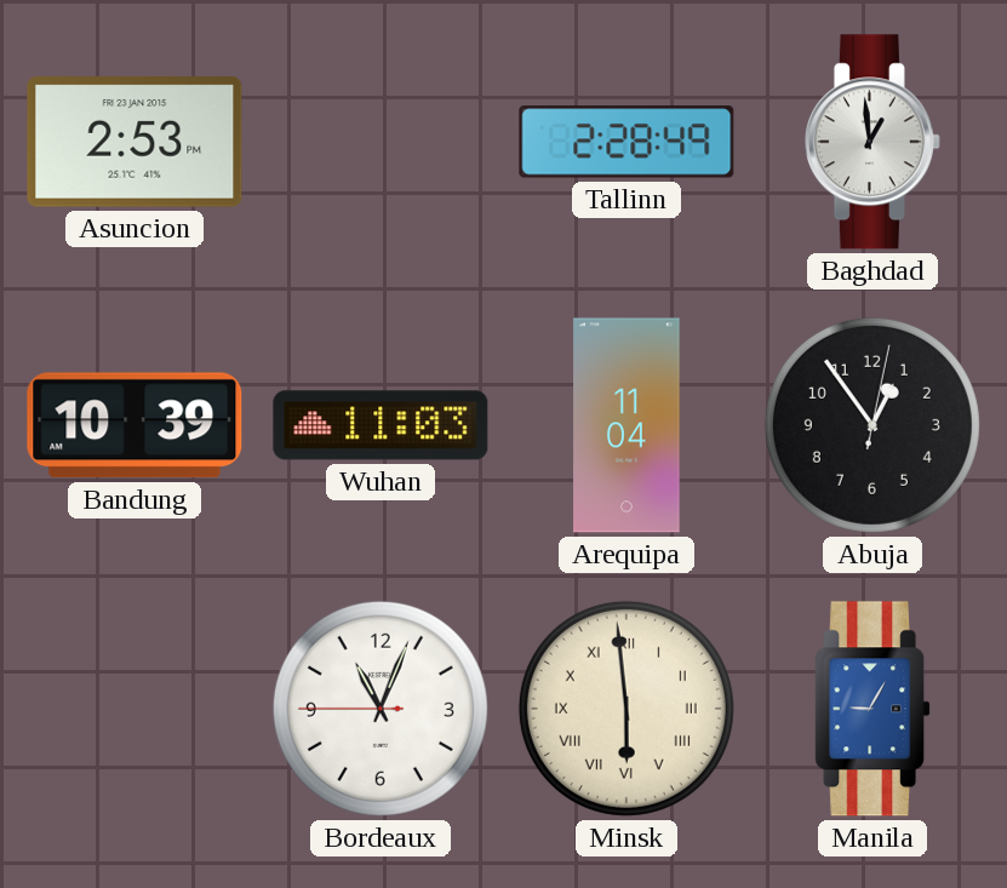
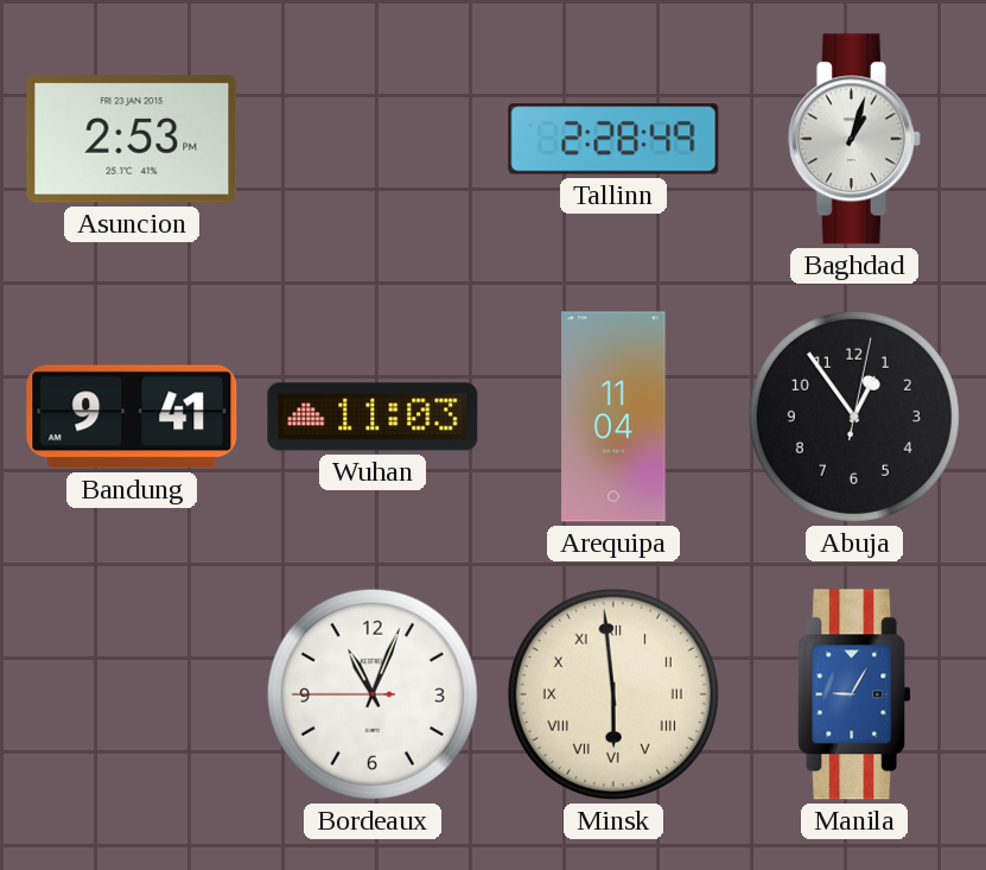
Baghdad: 12:59 -> 1:03
Bandung: 10:39 -> 9:41
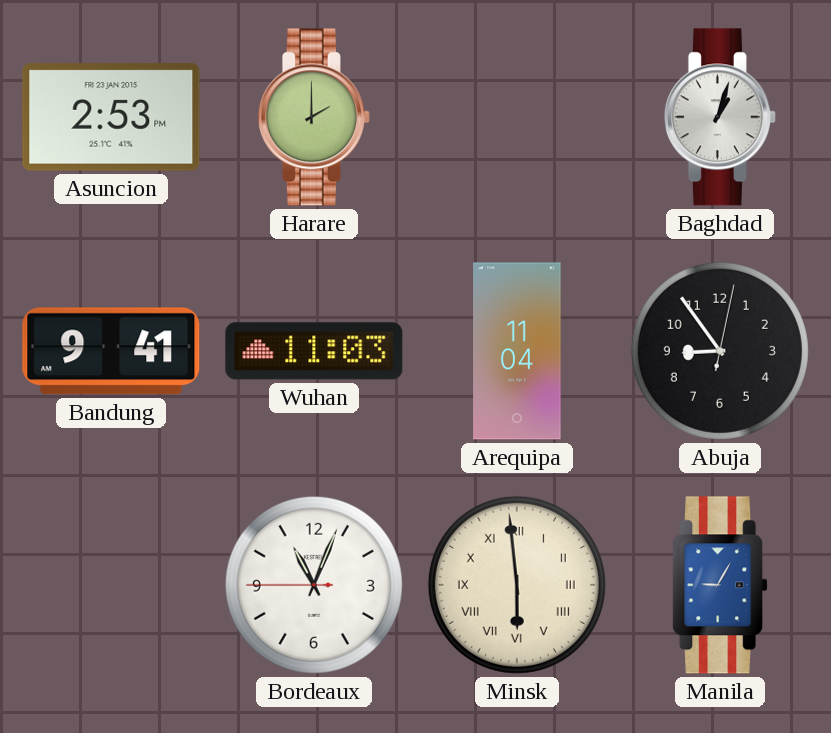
Harare: none -> 2:00
Tallinn: 2:28 -> none
Abuja: 12:54 -> 8:54
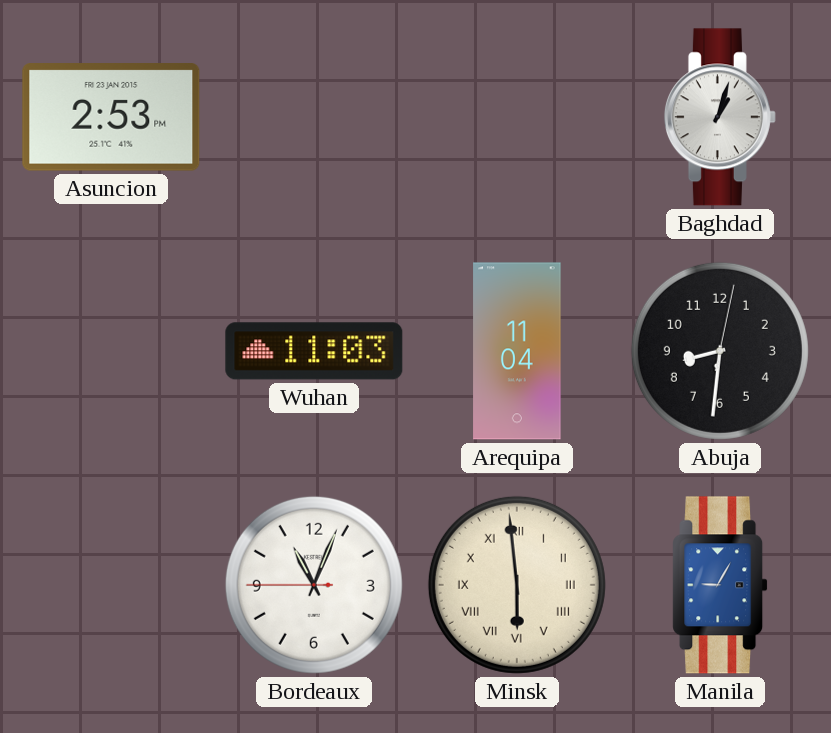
Harare: 2:00 -> none
Bandung: 9:41 -> none
Abuja: 8:54 -> 8:31
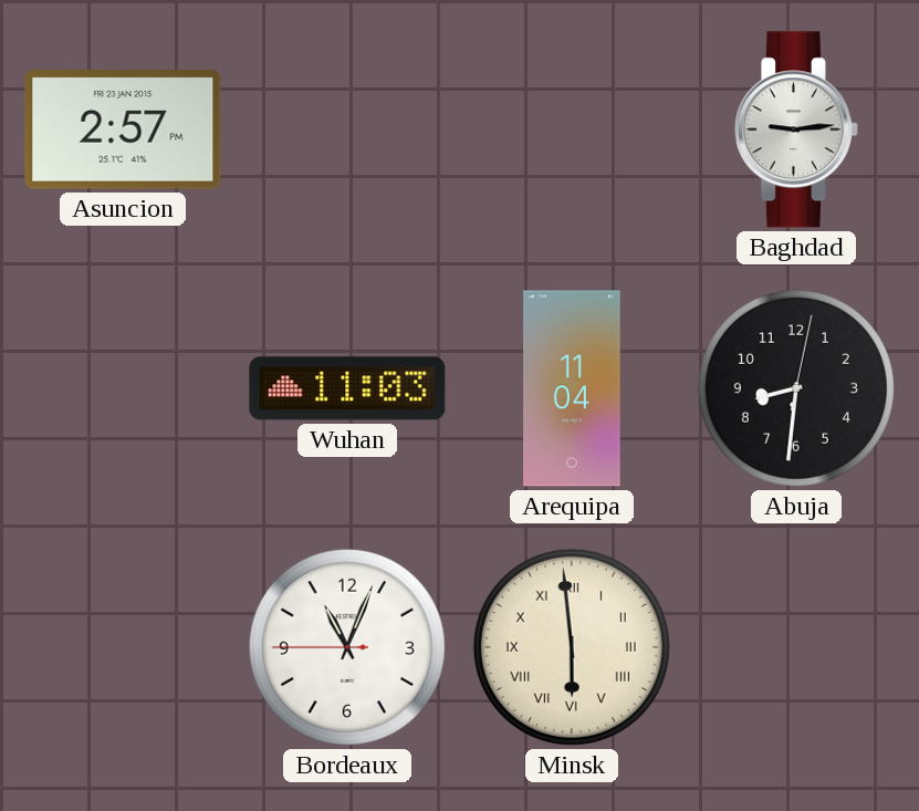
Asuncion: 2:53 -> 2:57
Baghdad: 1:03 -> 9:14
Manila: 9:05 -> none
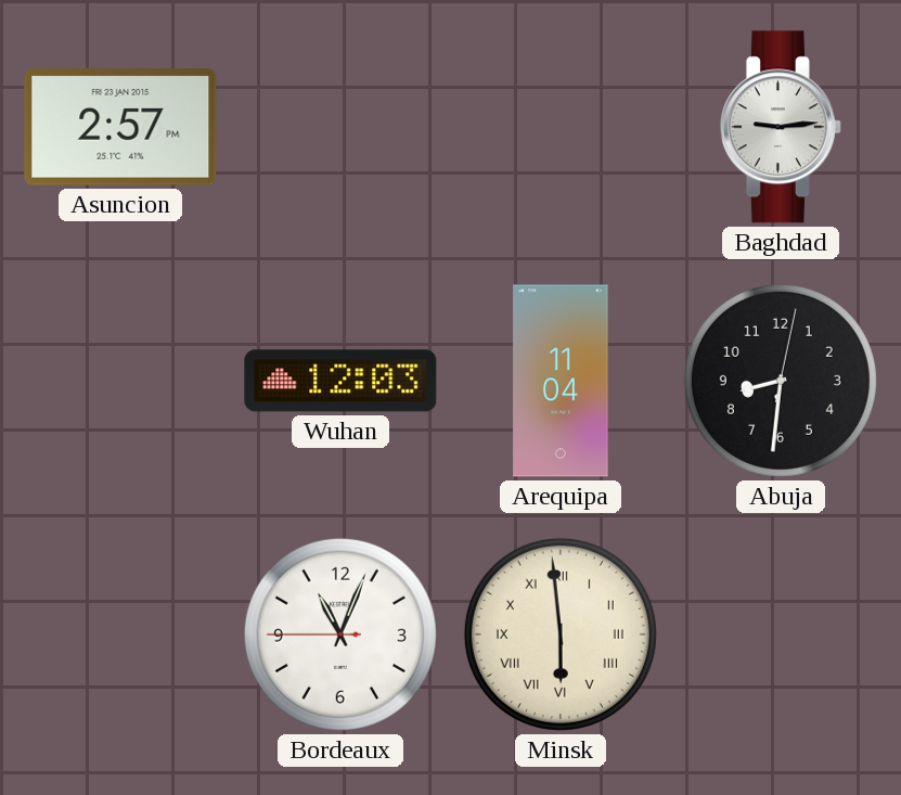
Wuhan: 11:03 -> 12:03
